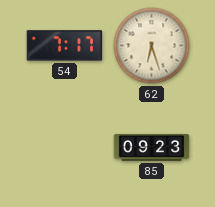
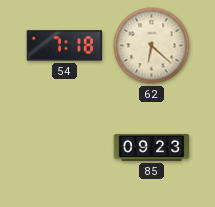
54: 7:17 -> 7:18
62: 6:27 -> 6:22
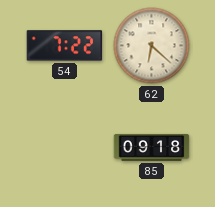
54: 7:18 -> 7:22
85: 09:23 -> 09:18
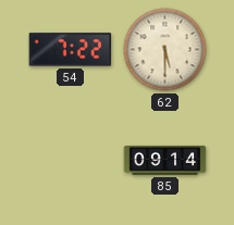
62: 6:22 -> 5:30
85: 09:18 -> 09:14
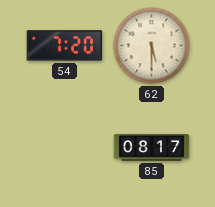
54: 7:22 -> 7:20
85: 09:14 -> 08:17
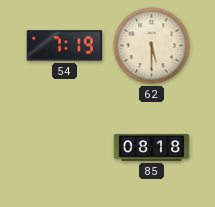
54: 7:20 -> 7:19
85: 08:17 -> 08:18
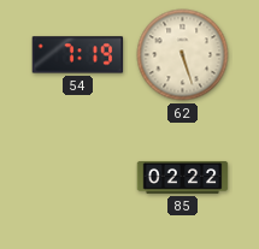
62: 5:30 -> 5:27
85: 08:18 -> 02:22
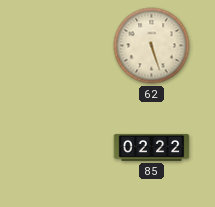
54: 7:19 -> none
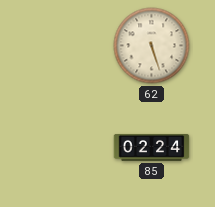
85: 02:22 -> 02:24
